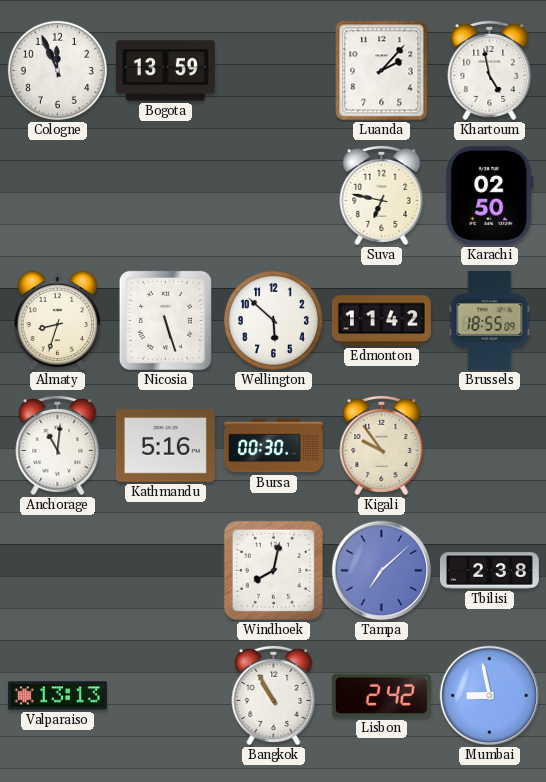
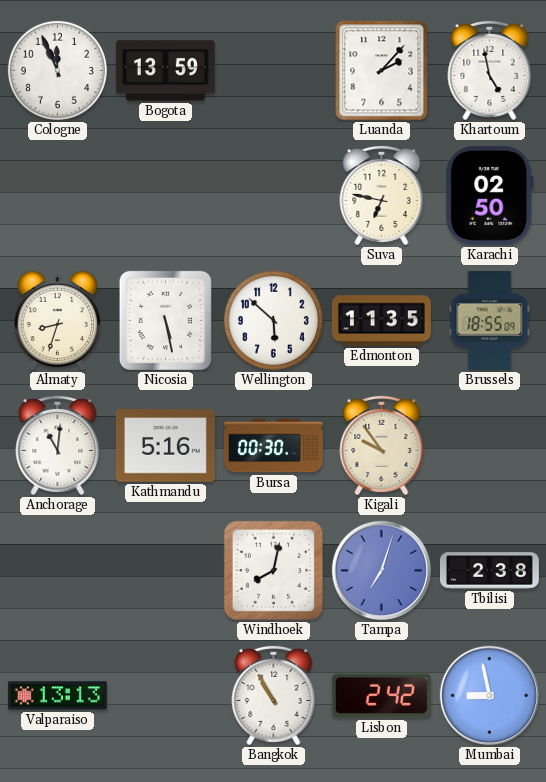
Nicosia: 5:27 -> 5:28
Edmonton: 11:42 -> 11:35
Tampa: 7:08 -> 7:03
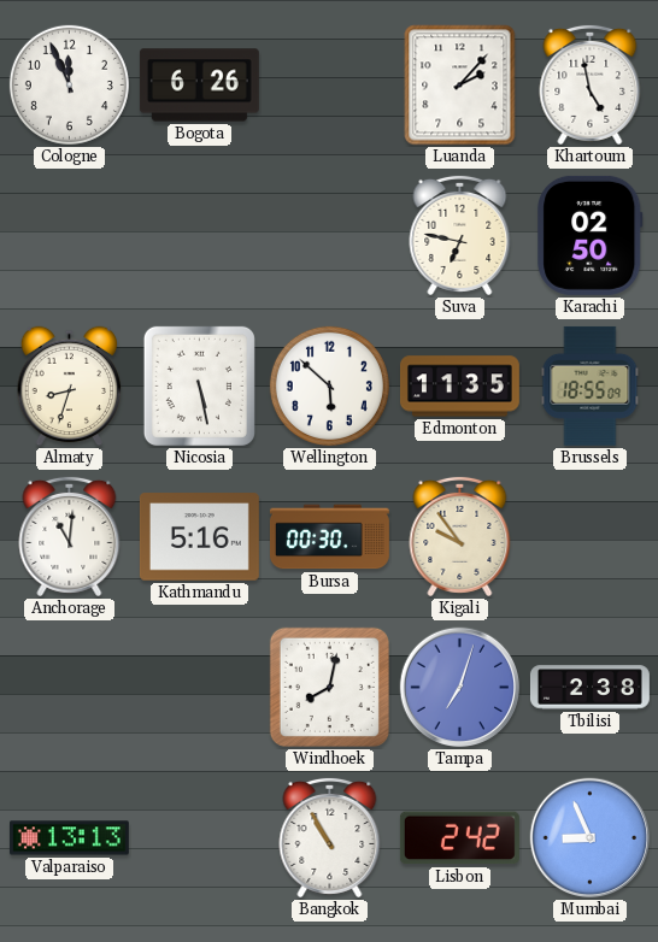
Bogota: 13:59 -> 6:26
Mumbai: 8:58 -> 8:56
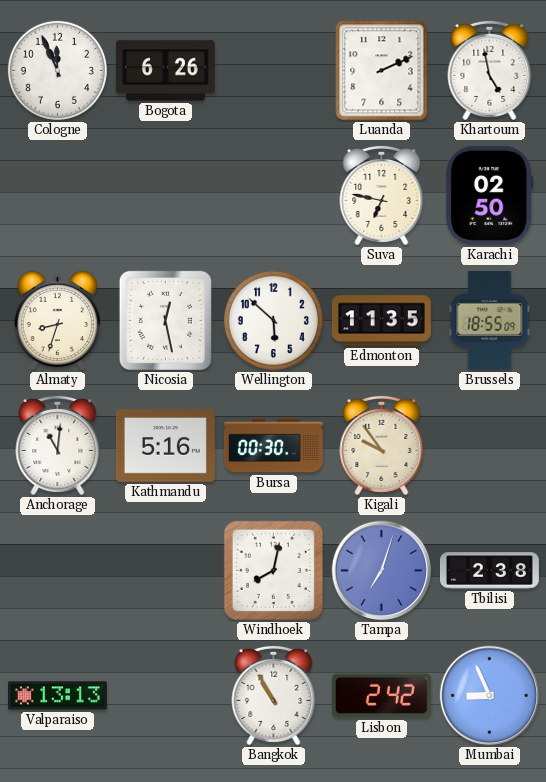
Luanda: 2:07 -> 2:11
Nicosia: 5:28 -> 12:28
